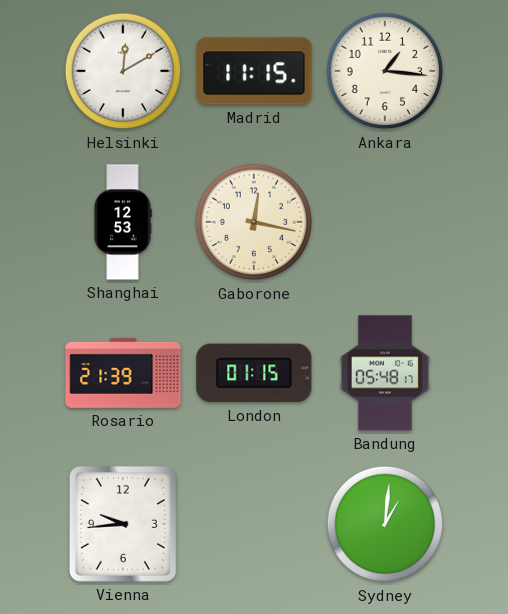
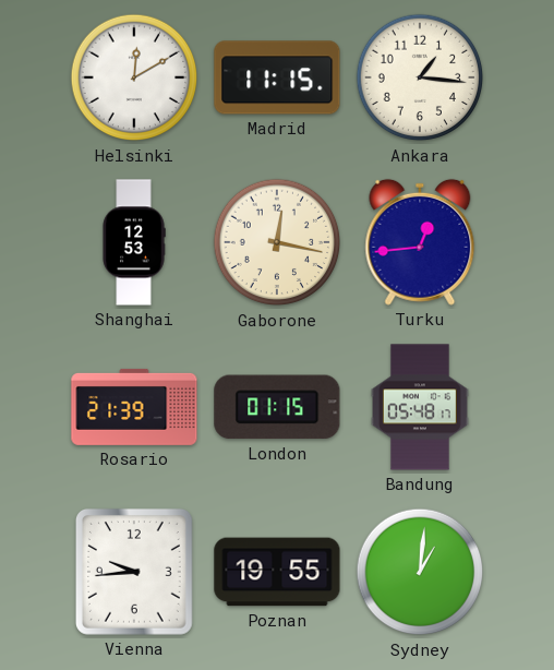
Turku: none -> 12:44
Poznan: none -> 19:55
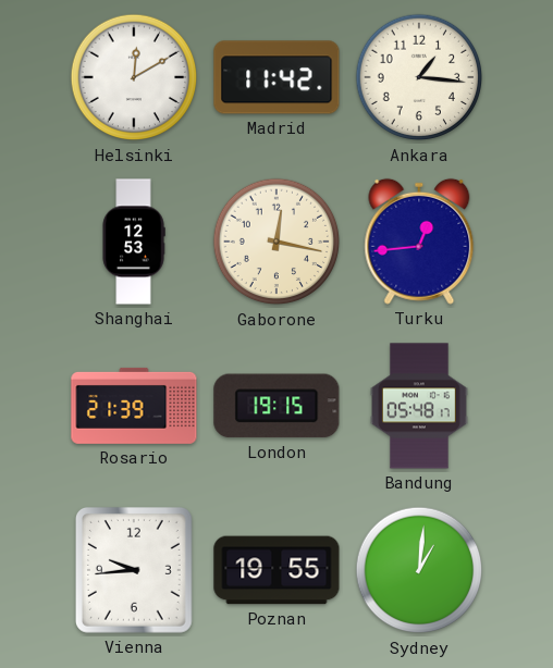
Madrid: 11:15 -> 11:42
London: 01:15 -> 19:15
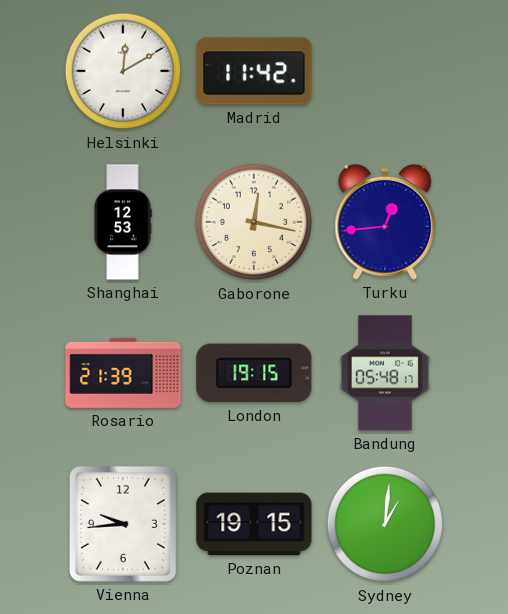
Ankara: 1:16 -> none
Poznan: 19:55 -> 19:15
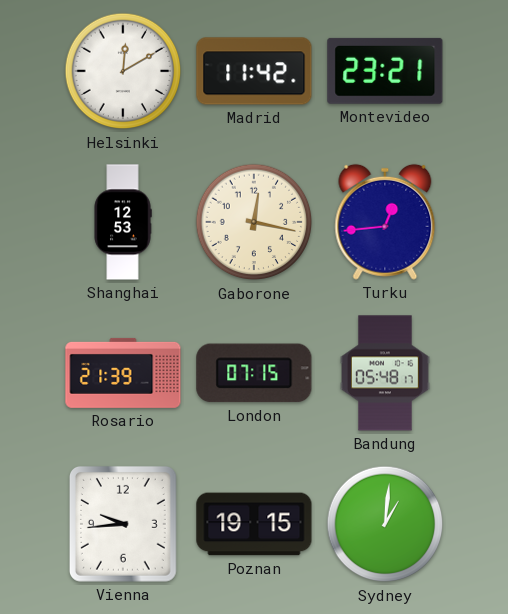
Montevideo: none -> 23:21
London: 19:15 -> 07:15
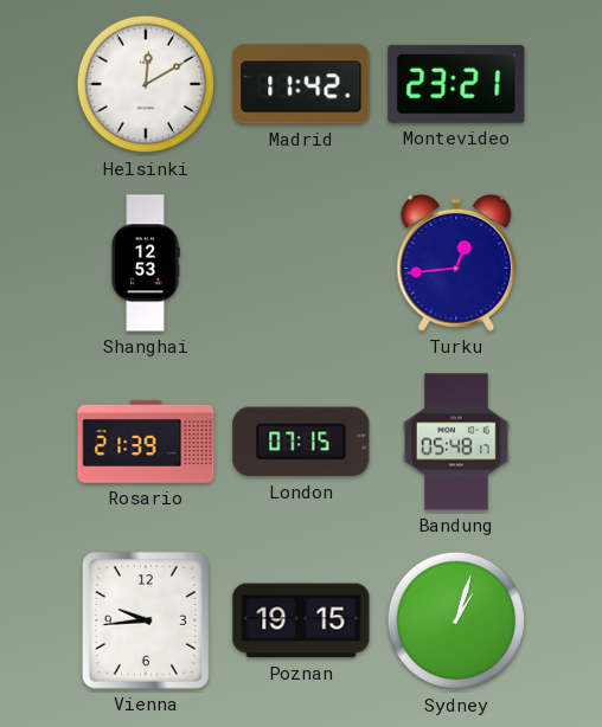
Gaborone: 12:17 -> none
Sydney: 1:01 -> 1:03
